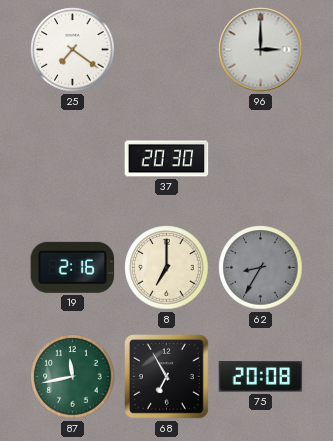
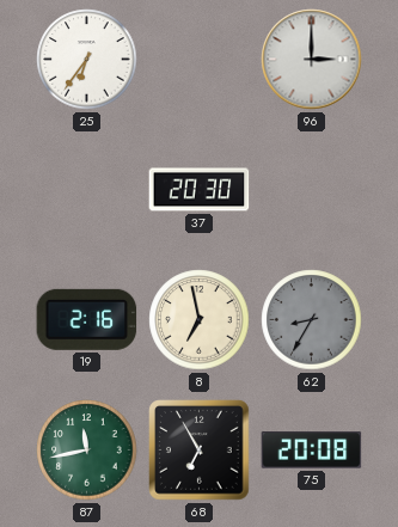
25: 7:21 -> 6:36
8: 7:00 -> 6:58
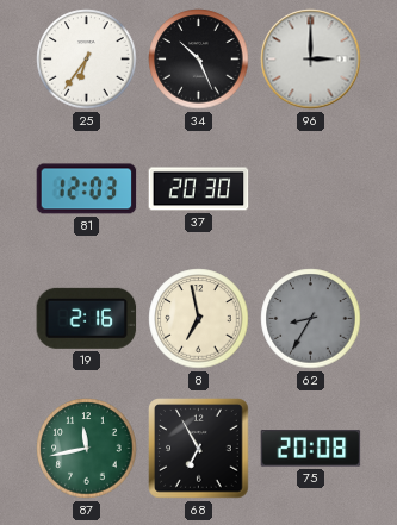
34: none -> 10:26
81: none -> 12:03
